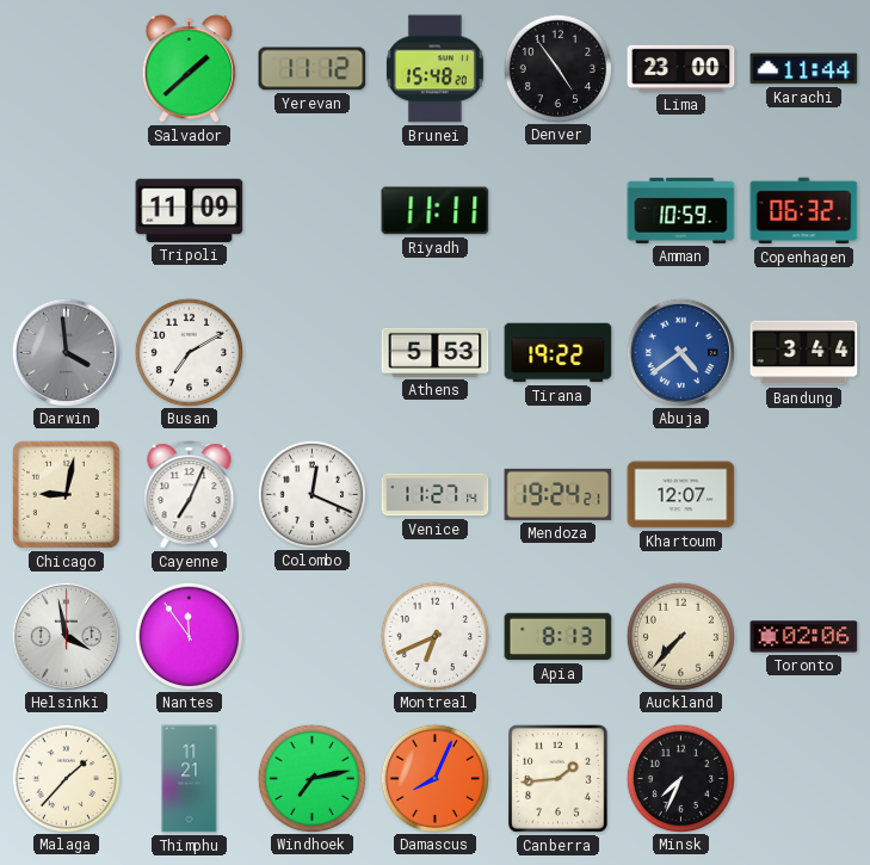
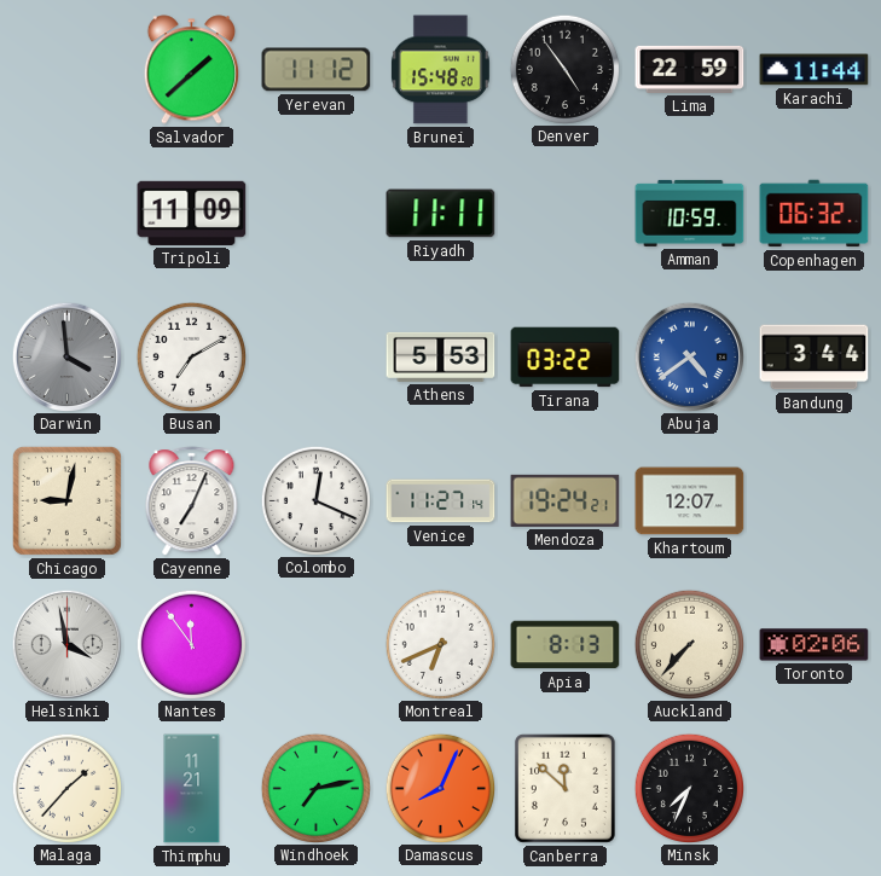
Lima: 23:00 -> 22:59
Tirana: 19:22 -> 03:22
Canberra: 1:44 -> 11:52
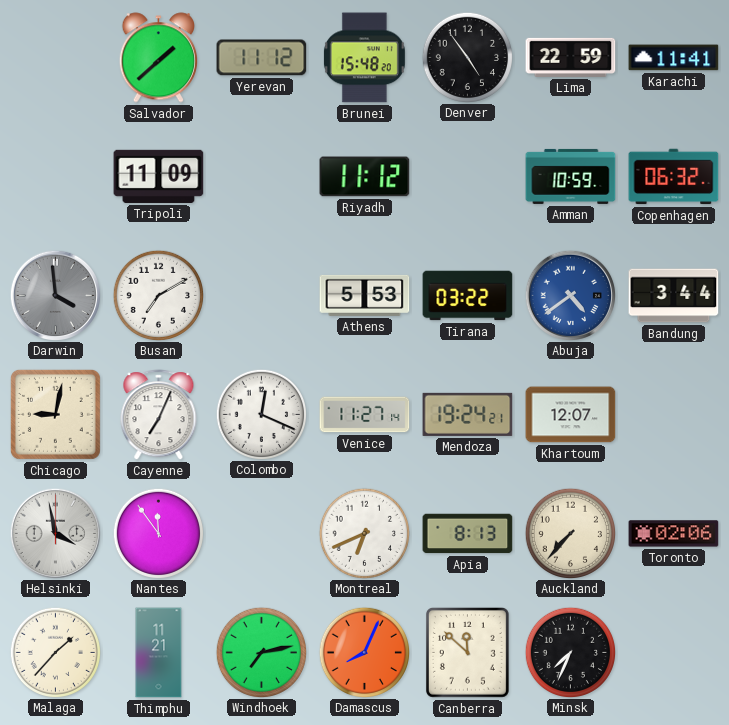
Karachi: 11:44 -> 11:41
Riyadh: 11:11 -> 11:12
